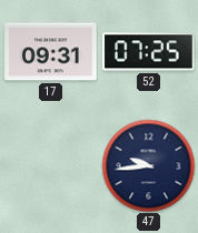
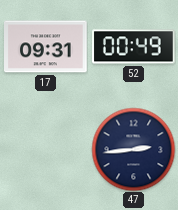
52: 07:25 -> 00:49
47: 9:44 -> 2:44
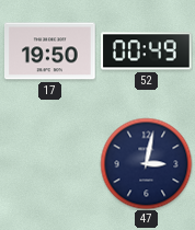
17: 09:31 -> 19:50
47: 2:44 -> 3:02
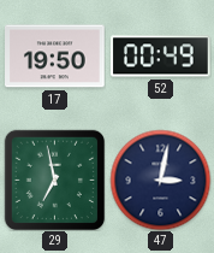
29: none -> 6:58
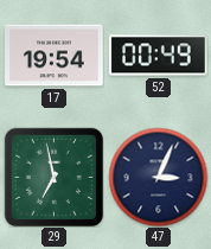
17: 19:50 -> 19:54
47: 3:02 -> 3:04
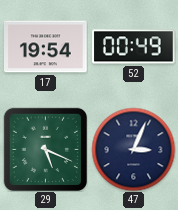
29: 6:58 -> 5:19
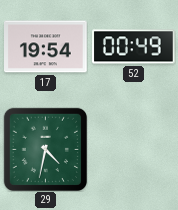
29: 5:19 -> 4:32
47: 3:04 -> none
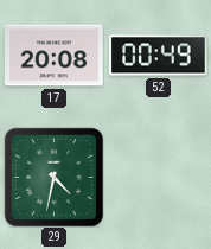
17: 19:54 -> 20:08
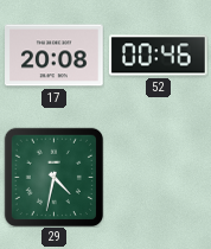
52: 00:49 -> 00:46
